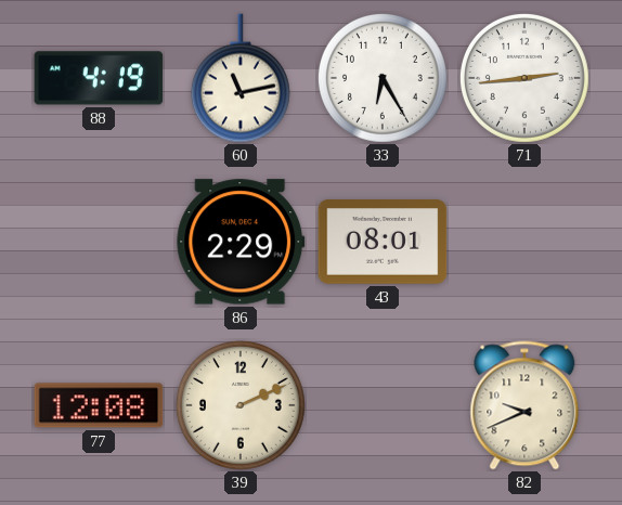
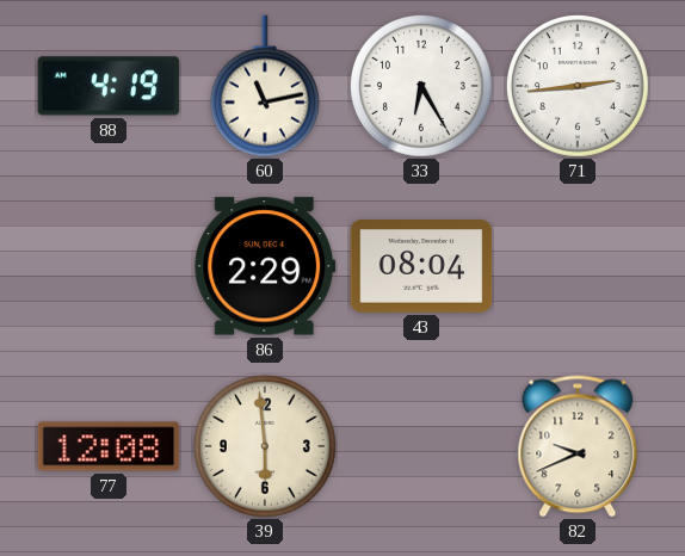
43: 08:01 -> 08:04
39: 2:11 -> 5:59
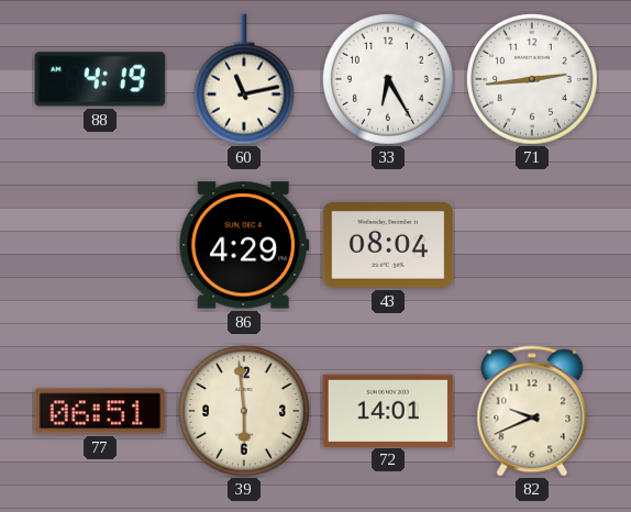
86: 2:29 -> 4:29
77: 12:08 -> 06:51
72: none -> 14:01
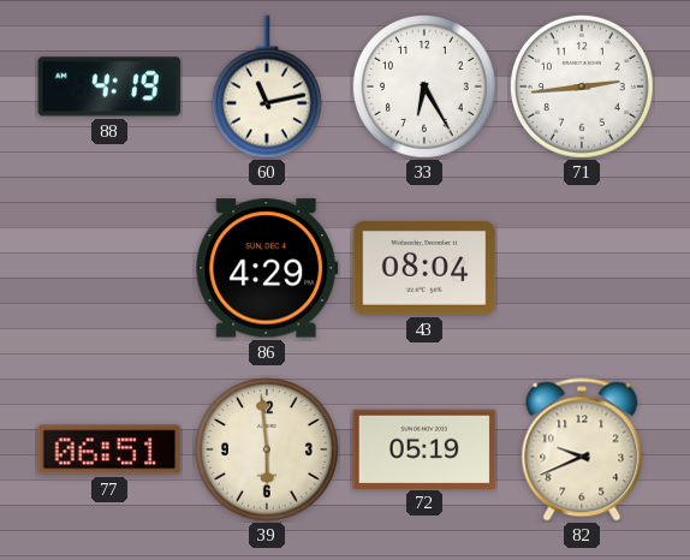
72: 14:01 -> 05:19
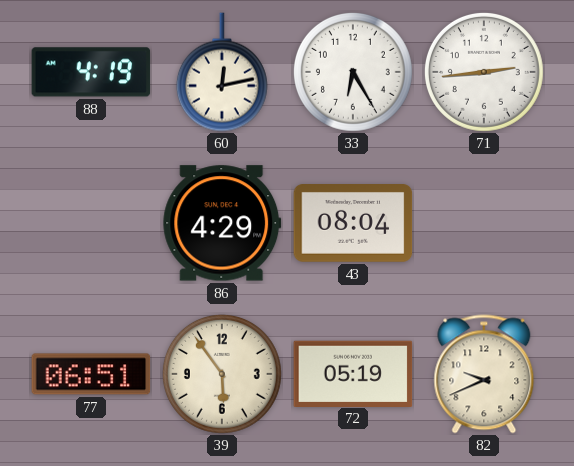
60: 11:13 -> 12:13
39: 5:59 -> 5:54
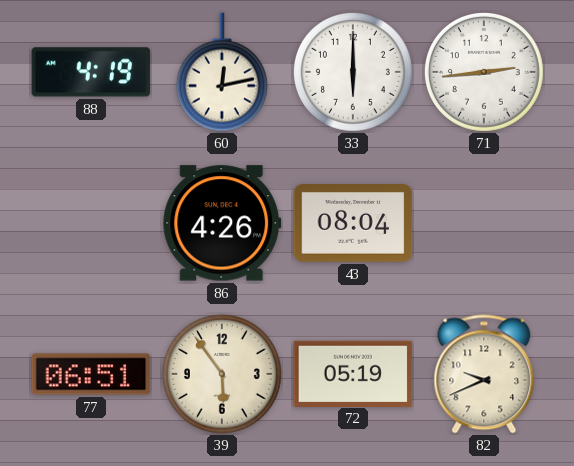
33: 6:25 -> 6:00
86: 4:29 -> 4:26
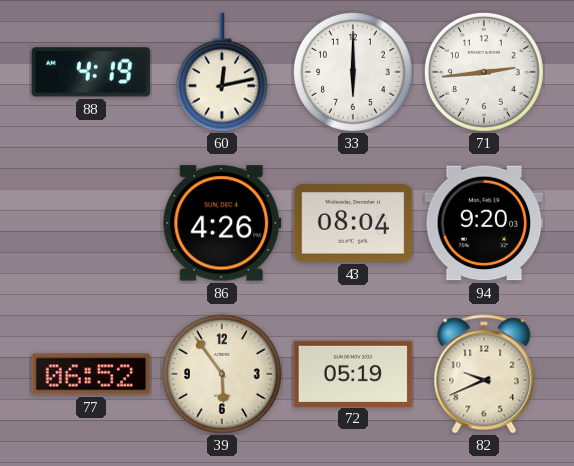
94: none -> 9:20
77: 06:51 -> 06:52
